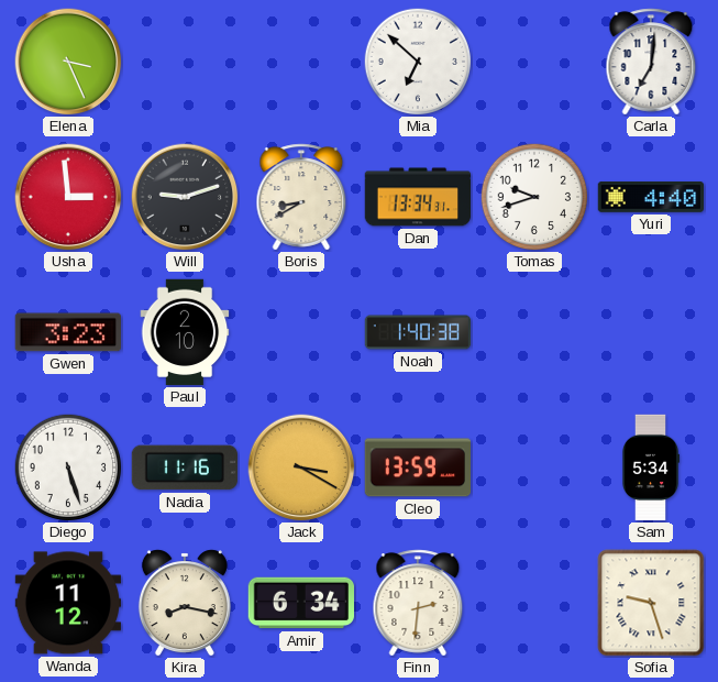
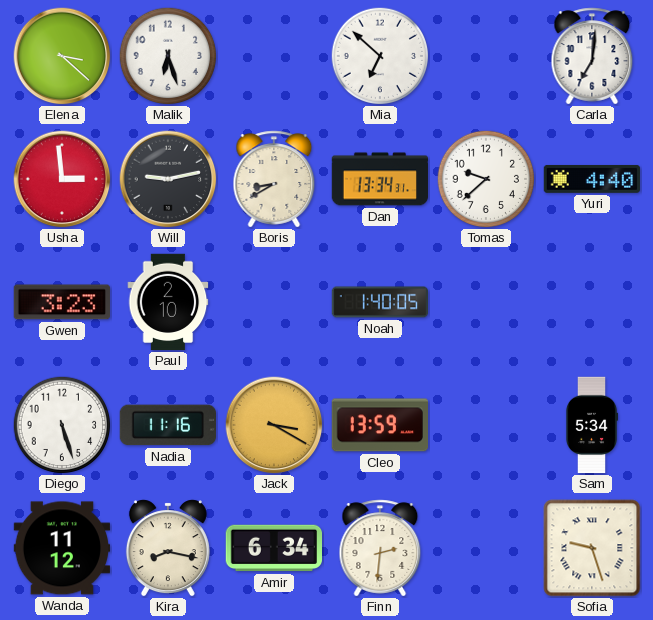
Elena: 3:26 -> 3:22
Malik: none -> 6:27
Will: 9:12 -> 9:13
Tomas: 9:42 -> 9:38
Noah: 1:40:38 -> 1:40:05
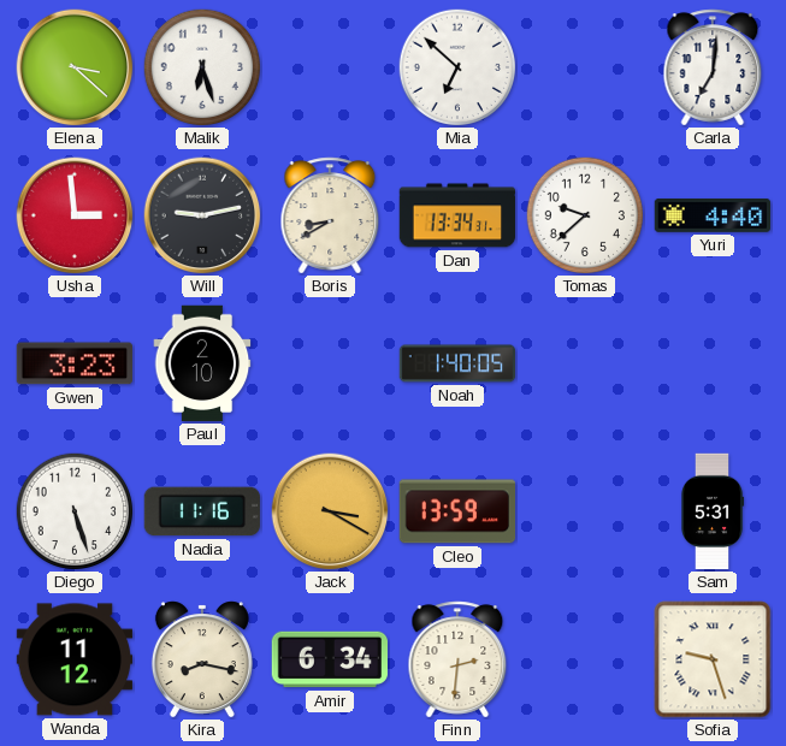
Sam: 5:34 -> 5:31
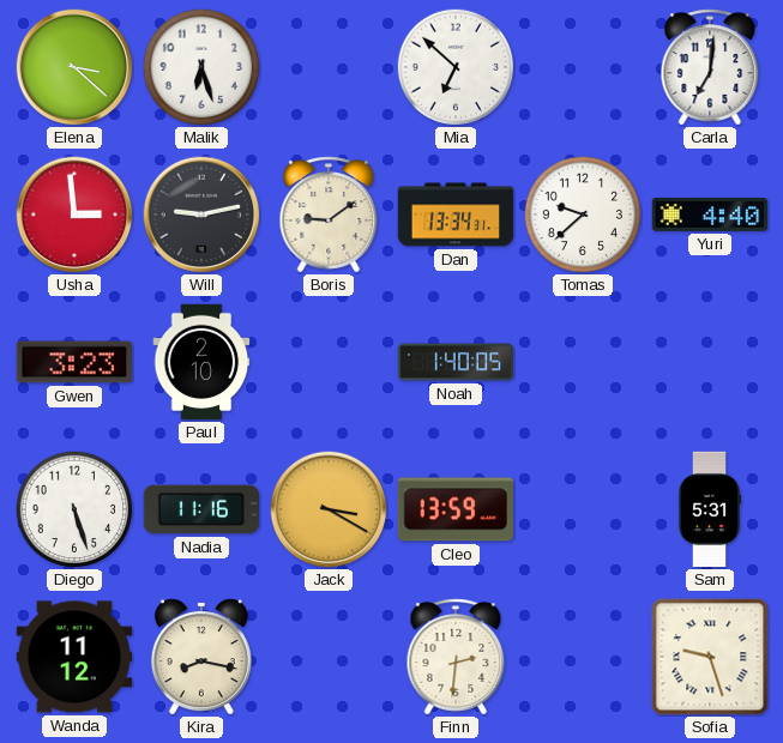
Boris: 8:40 -> 9:09
Amir: 6:34 -> none
